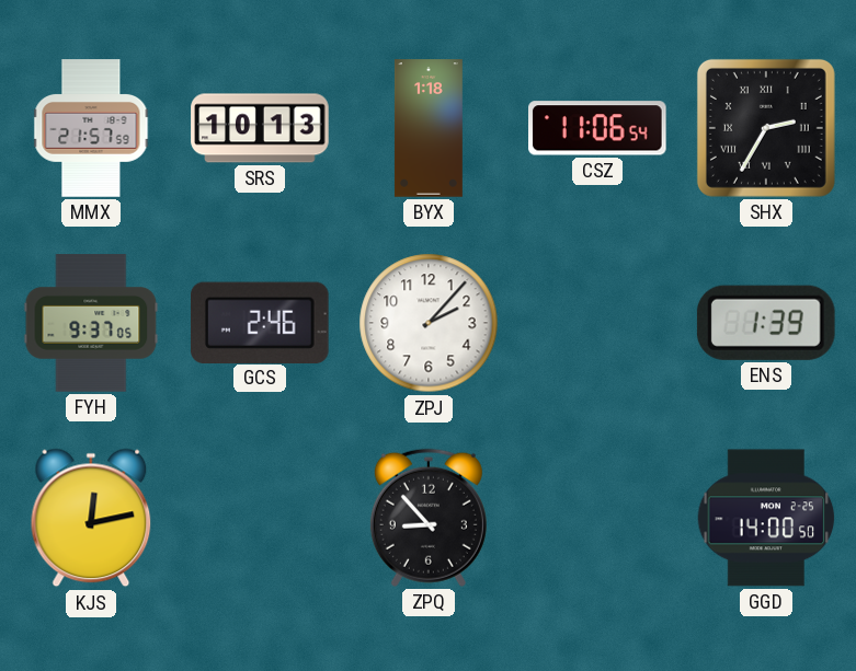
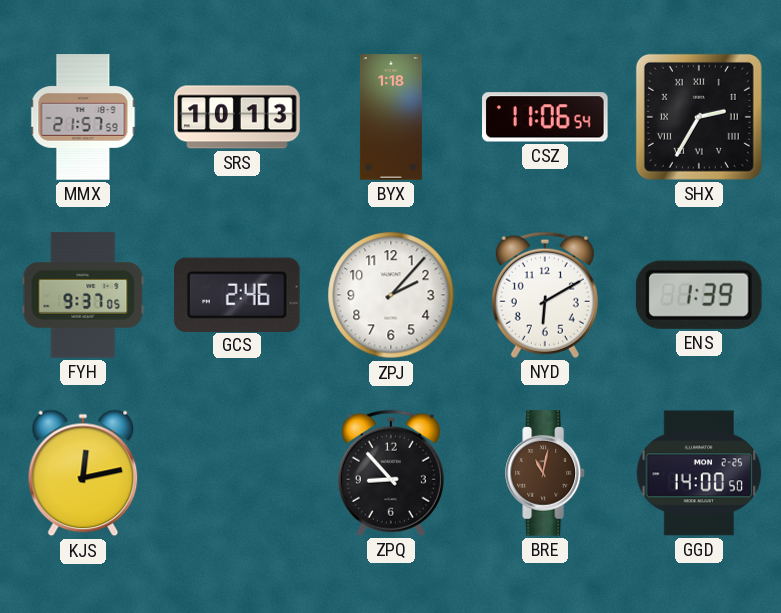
NYD: none -> 6:10
BRE: none -> 11:02
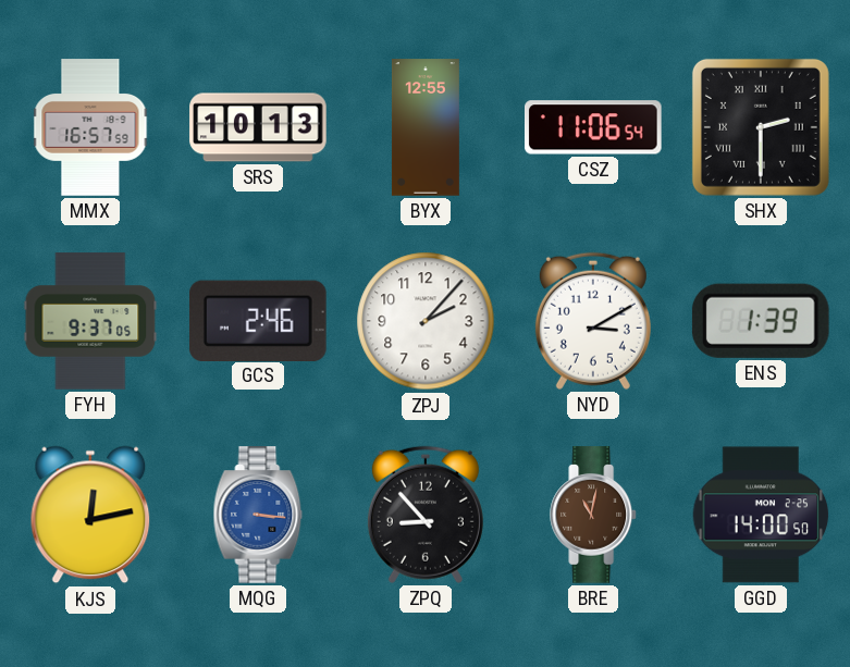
MMX: 21:57 -> 16:57
BYX: 1:18 -> 12:55
SHX: 2:35 -> 2:30
NYD: 6:10 -> 3:10
MQG: none -> 3:16
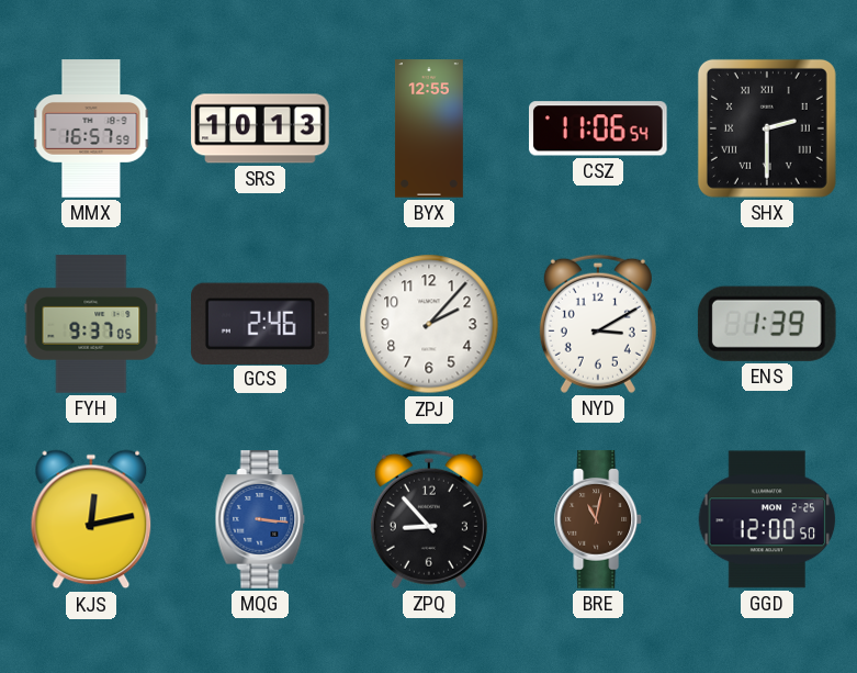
GGD: 14:00 -> 12:00
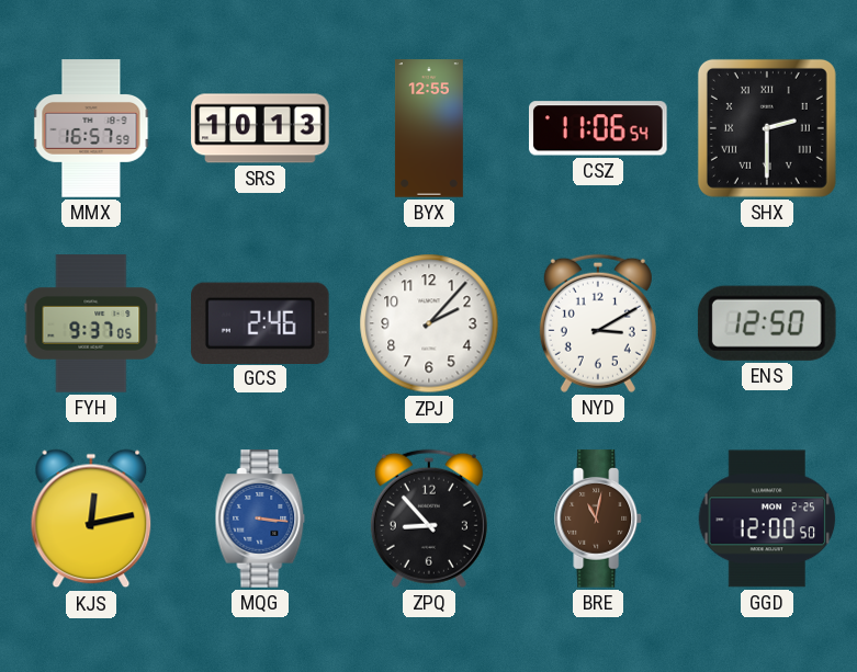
ENS: 1:39 -> 12:50
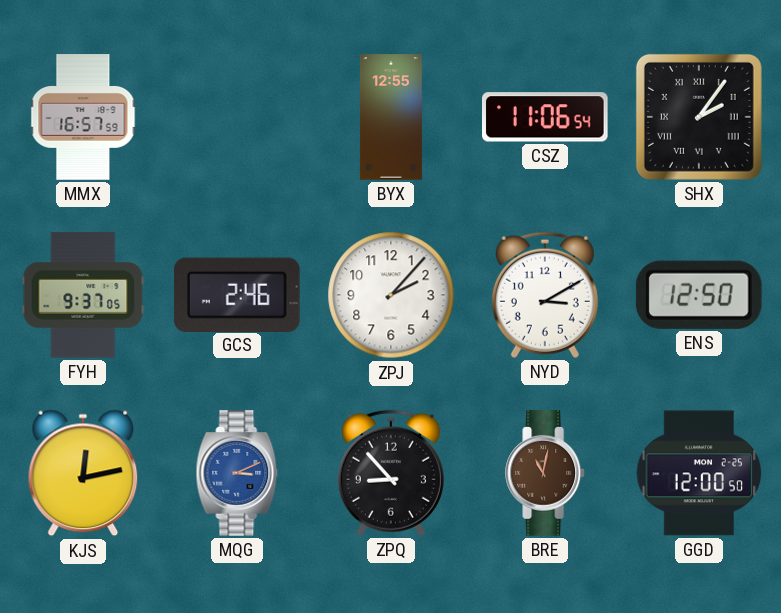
SRS: 10:13 -> none
SHX: 2:30 -> 2:06
MQG: 3:16 -> 3:11
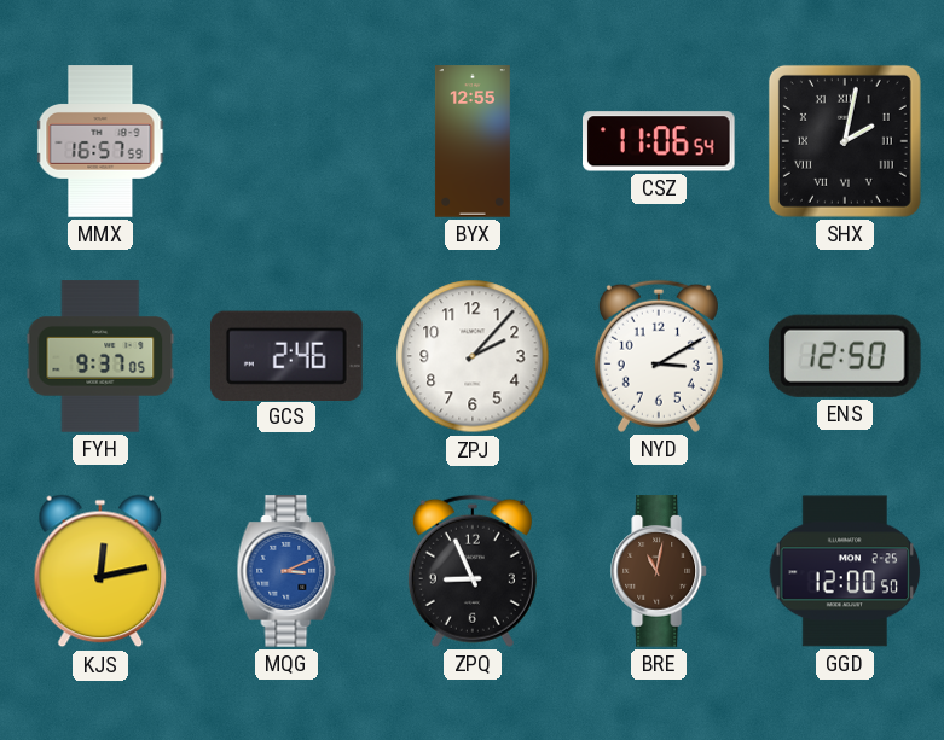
SHX: 2:06 -> 2:02
ZPQ: 8:53 -> 8:56
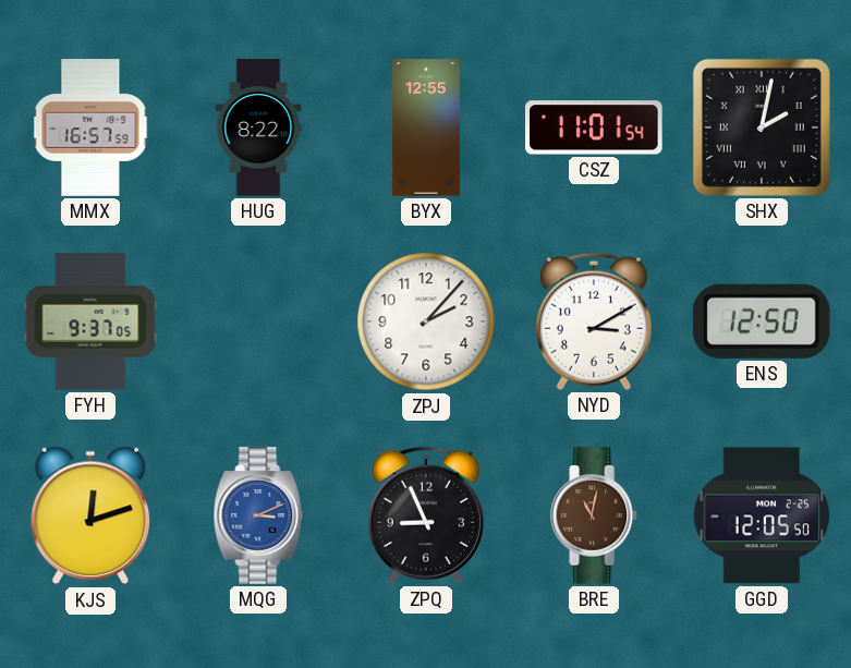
HUG: none -> 8:22
CSZ: 11:06 -> 11:01
GCS: 2:46 -> none
KJS: 12:13 -> 12:12
GGD: 12:00 -> 12:05
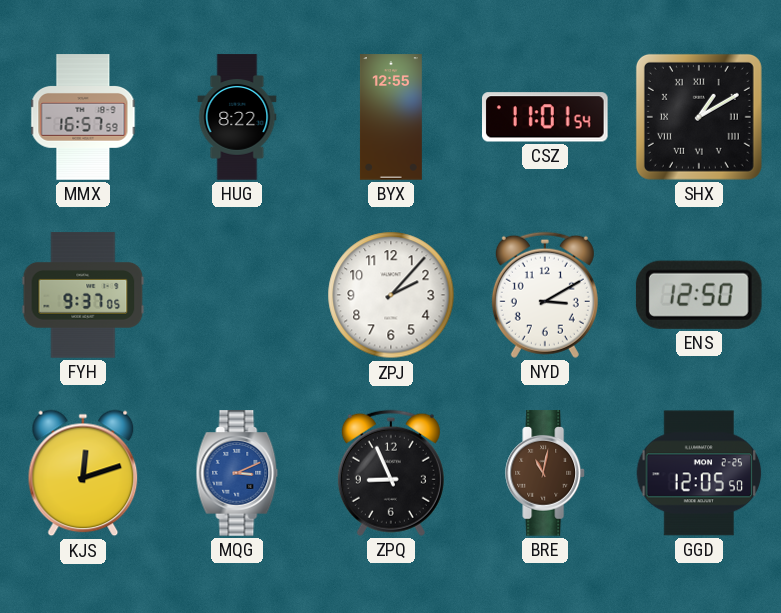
SHX: 2:02 -> 1:10
